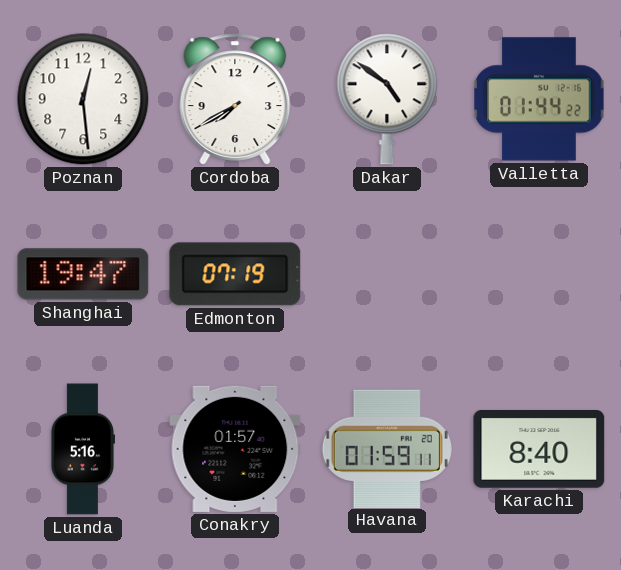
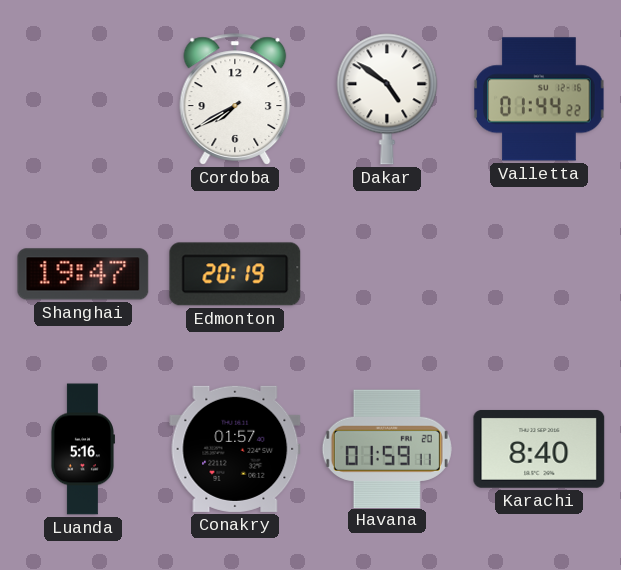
Poznan: 12:29 -> none
Edmonton: 07:19 -> 20:19
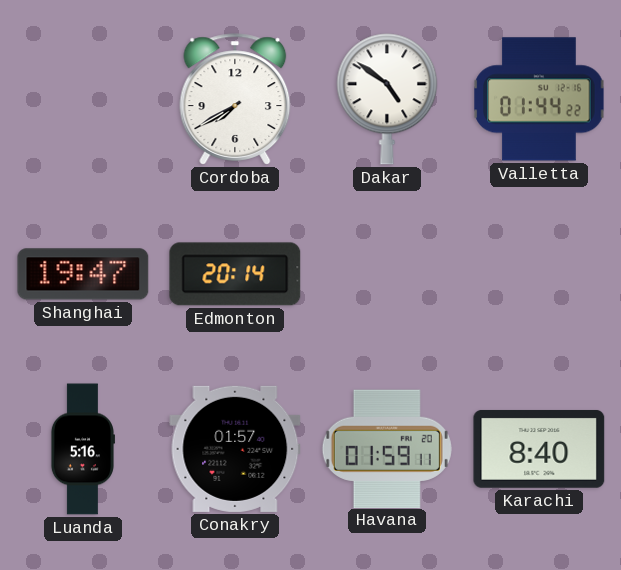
Edmonton: 20:19 -> 20:14
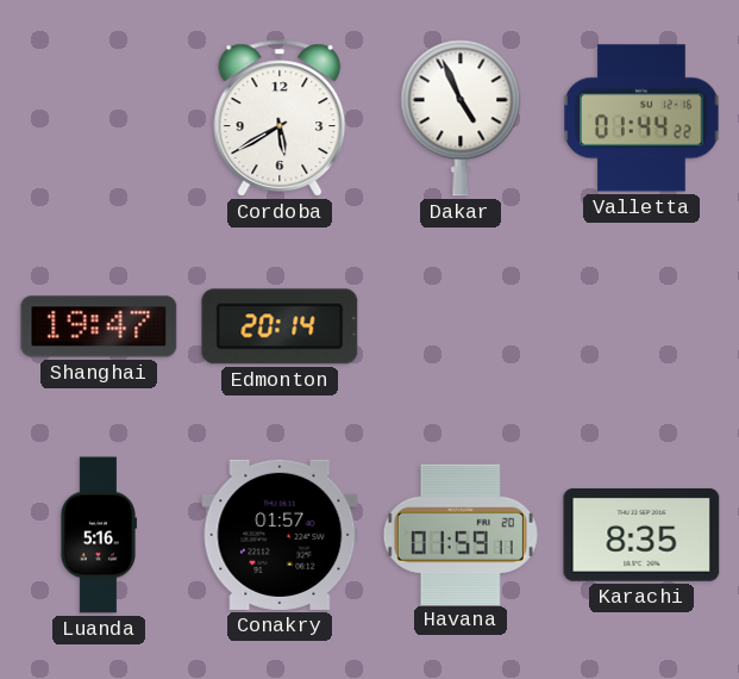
Cordoba: 7:40 -> 5:40
Dakar: 4:51 -> 4:56
Karachi: 8:40 -> 8:35
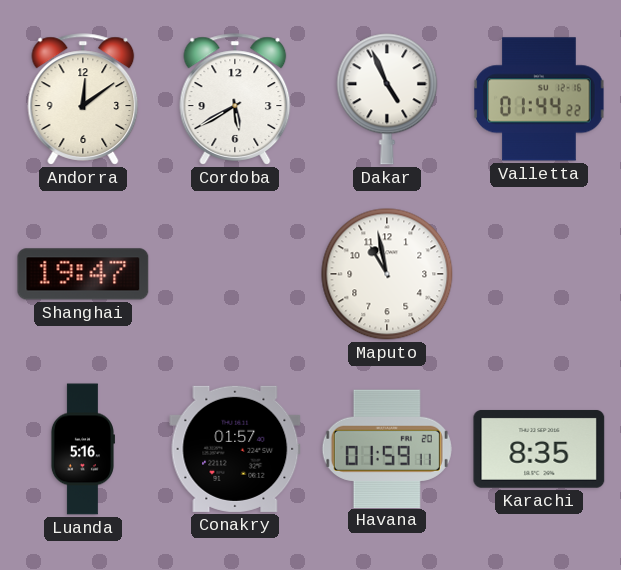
Andorra: none -> 12:09
Edmonton: 20:14 -> none
Maputo: none -> 10:58
